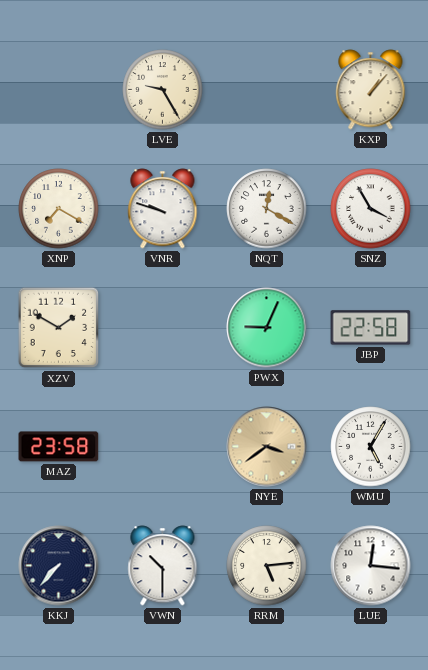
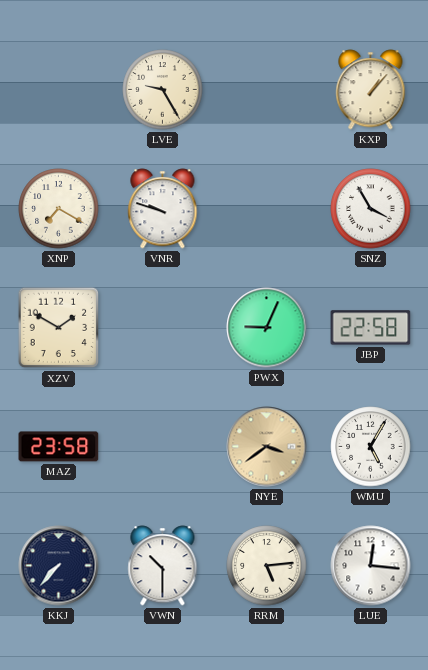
NQT: 12:20 -> none
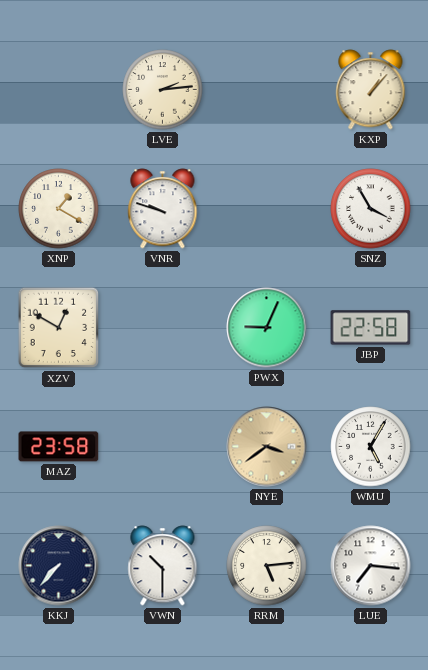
LVE: 9:25 -> 2:14
XNP: 7:20 -> 1:20
XZV: 1:50 -> 12:50
LUE: 12:16 -> 7:16
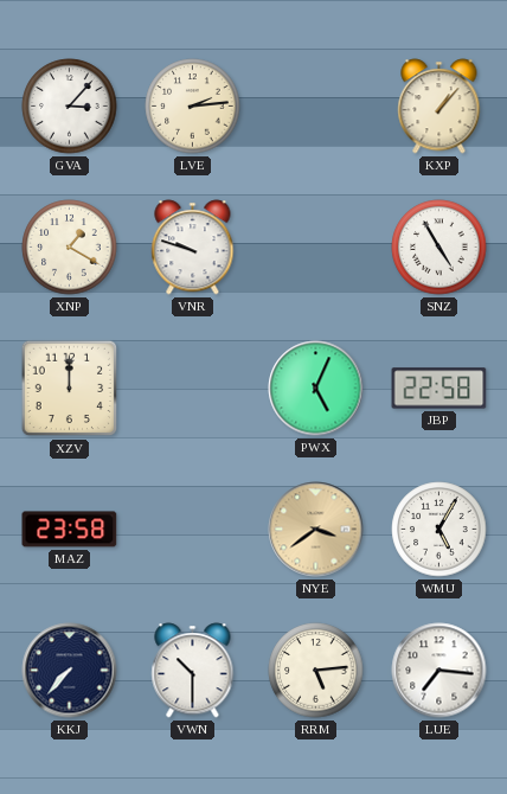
GVA: none -> 3:07
SNZ: 3:55 -> 4:55
XZV: 12:50 -> 12:00
PWX: 9:04 -> 5:04
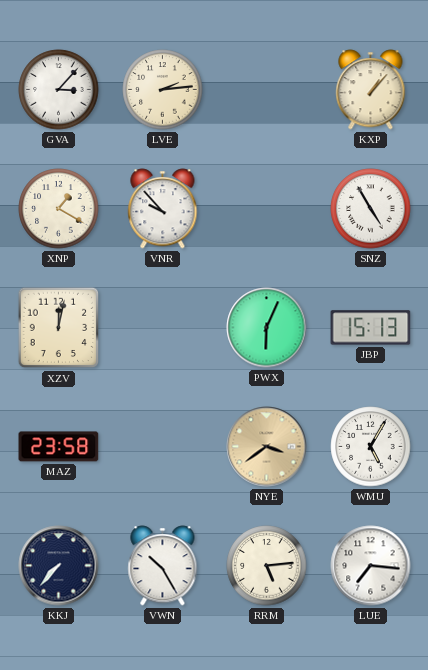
VNR: 9:48 -> 9:53
XZV: 12:00 -> 12:02
PWX: 5:04 -> 6:04
JBP: 22:58 -> 15:13
VWN: 10:30 -> 10:25
